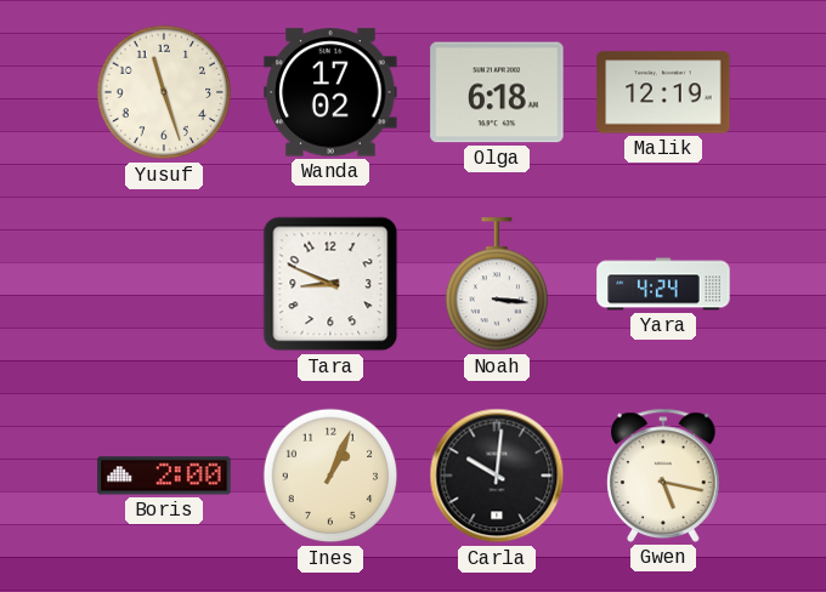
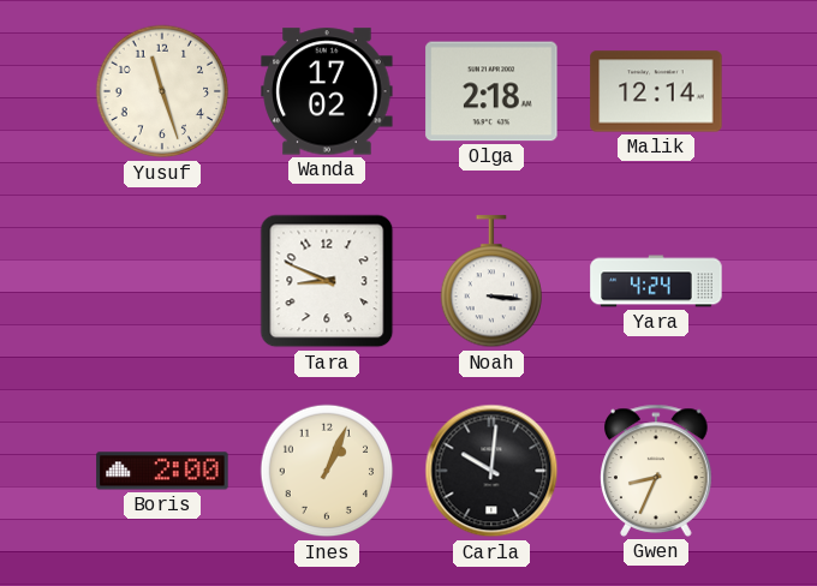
Olga: 6:18 -> 2:18
Malik: 12:19 -> 12:14
Gwen: 5:17 -> 8:34
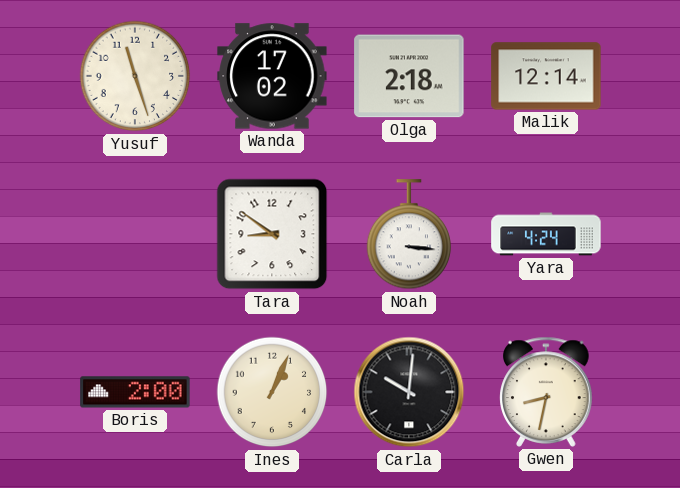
Tara: 8:49 -> 8:51
Gwen: 8:34 -> 8:32
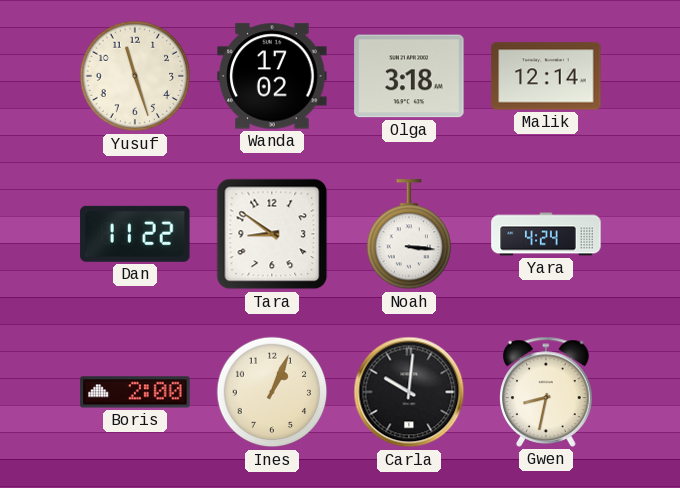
Olga: 2:18 -> 3:18
Dan: none -> 11:22
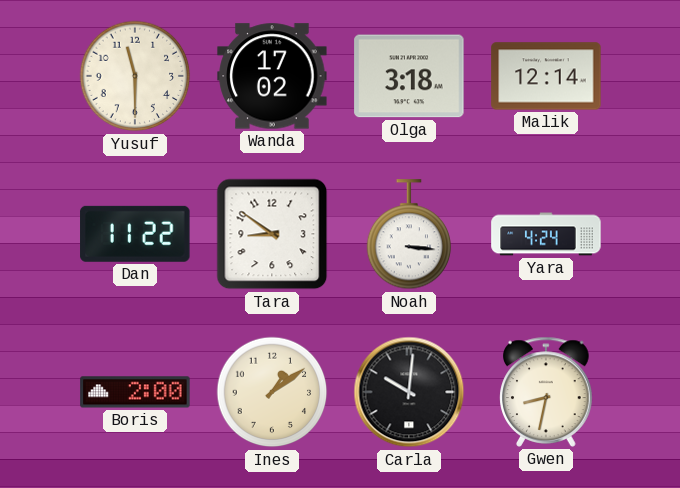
Yusuf: 11:27 -> 11:30
Ines: 1:04 -> 1:09
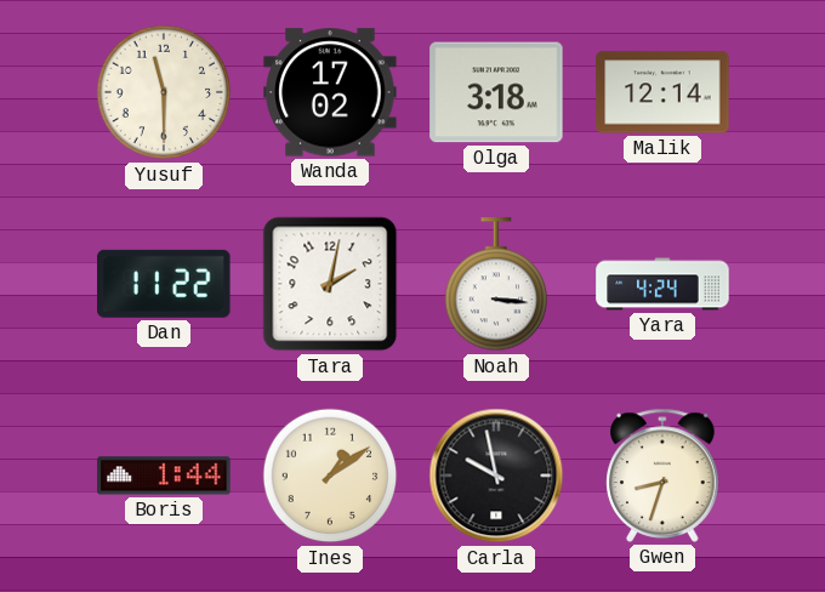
Tara: 8:51 -> 2:02
Boris: 2:00 -> 1:44
Carla: 10:01 -> 9:58
Gwen: 8:32 -> 8:33
